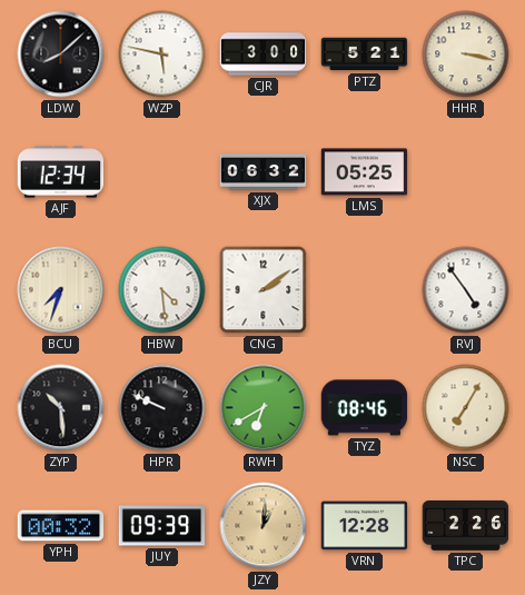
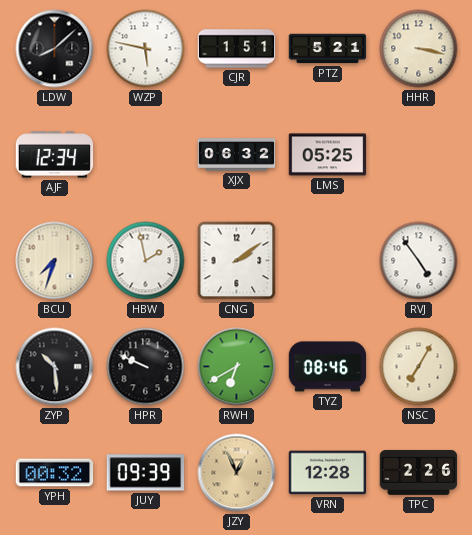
CJR: 3:00 -> 1:51
HBW: 4:29 -> 1:58
JZY: 1:01 -> 12:56
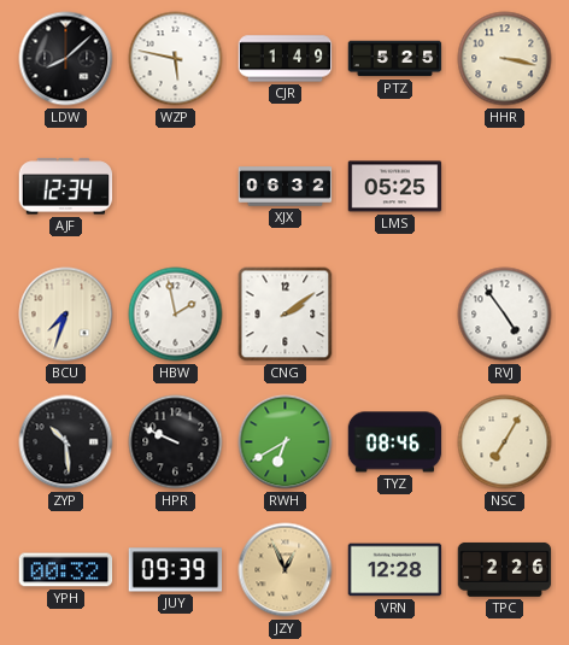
CJR: 1:51 -> 1:49
PTZ: 5:21 -> 5:25
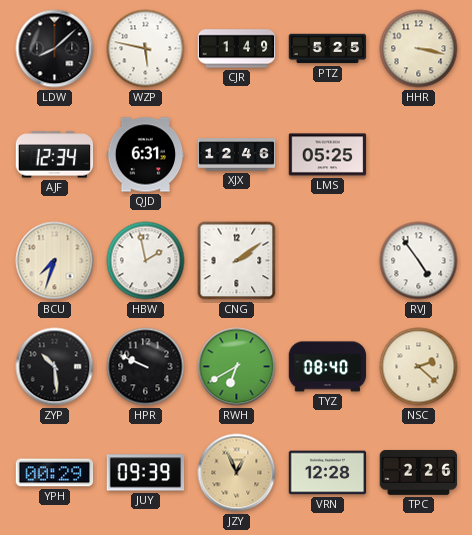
QJD: none -> 6:31
XJX: 06:32 -> 12:46
TYZ: 08:46 -> 08:40
NSC: 7:05 -> 2:22
YPH: 00:32 -> 00:29
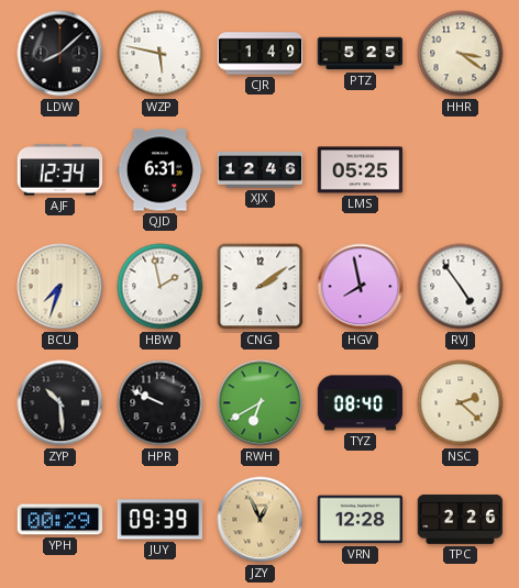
HHR: 3:17 -> 3:21
HGV: none -> 7:58
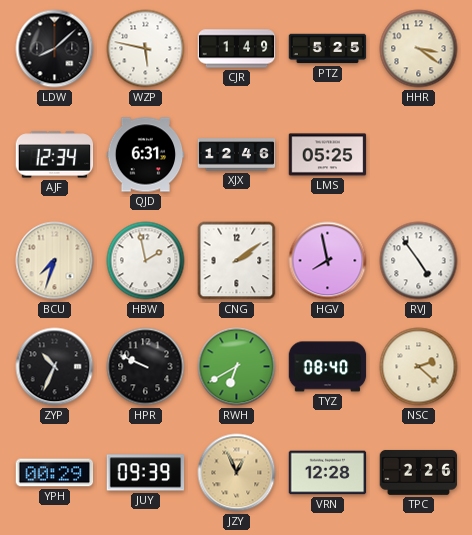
ZYP: 10:29 -> 10:34
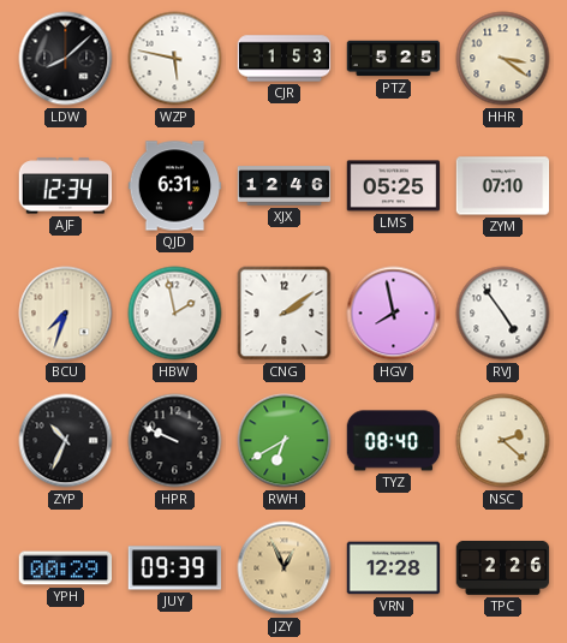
CJR: 1:49 -> 1:53
ZYM: none -> 07:10
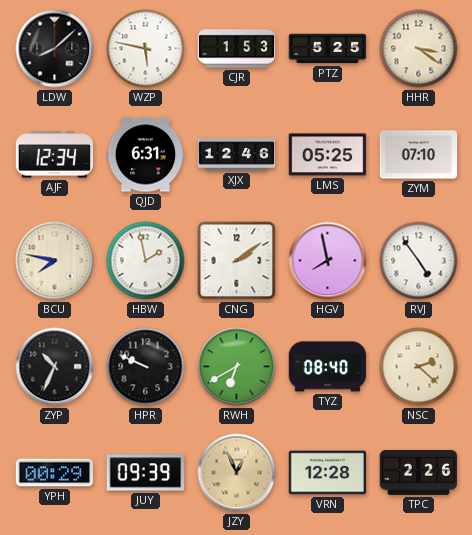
BCU: 7:33 -> 7:47
